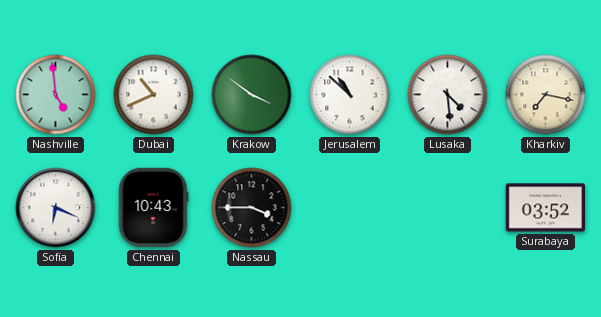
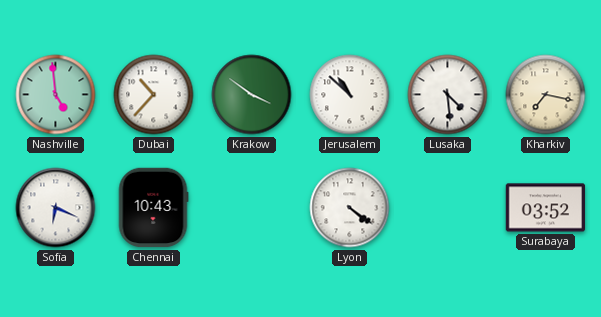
Dubai: 10:41 -> 10:37
Nassau: 3:45 -> none
Lyon: none -> 4:21
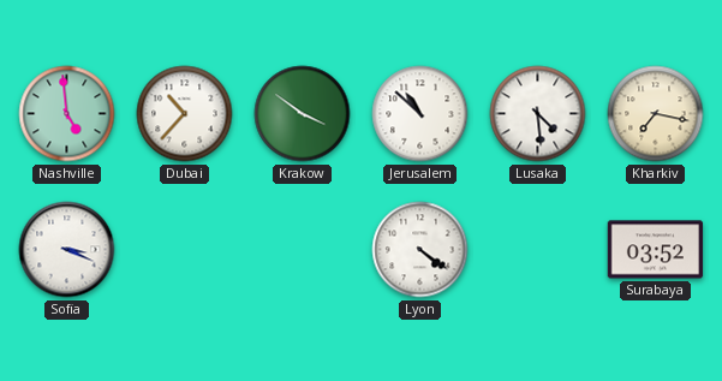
Sofia: 6:19 -> 3:19
Chennai: 10:43 -> none
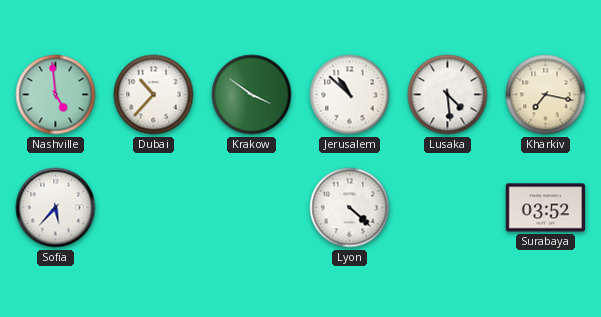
Sofia: 3:19 -> 5:37
Lyon: 4:21 -> 4:22
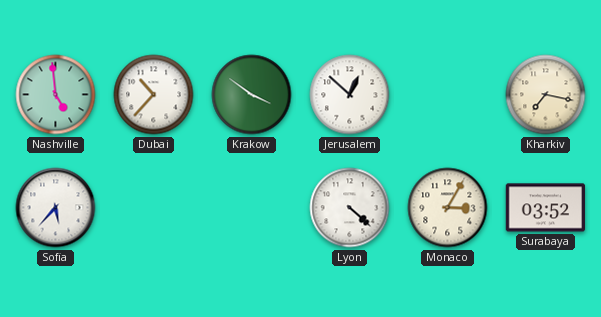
Jerusalem: 10:52 -> 12:52
Lusaka: 4:29 -> none
Monaco: none -> 3:05
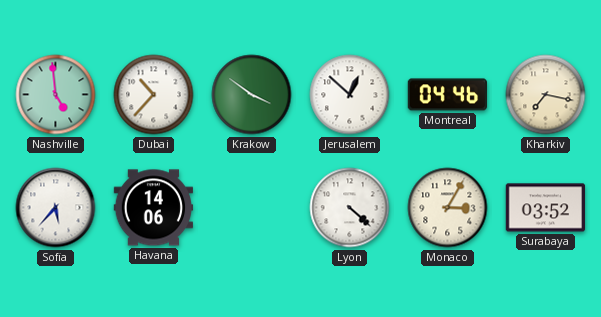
Montreal: none -> 04:46
Havana: none -> 14:06
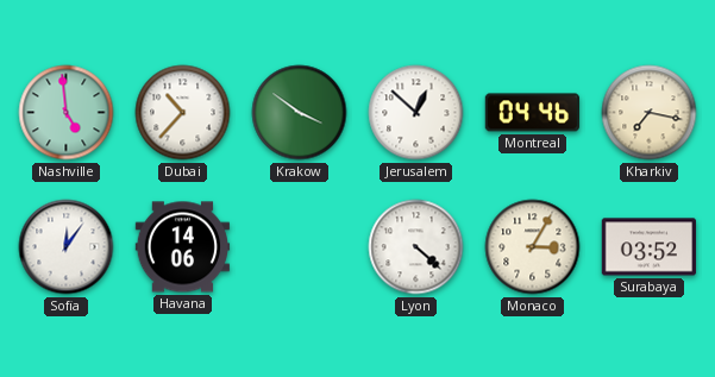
Sofia: 5:37 -> 12:06
